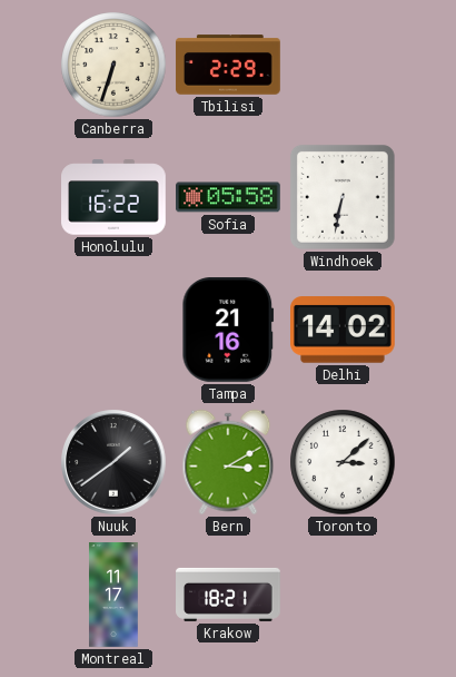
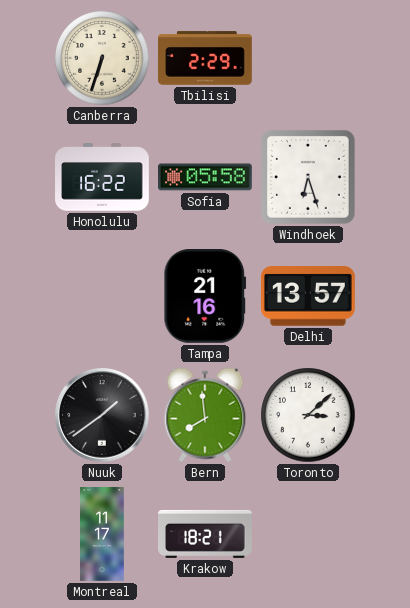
Windhoek: 6:32 -> 6:27
Delhi: 14:02 -> 13:57
Bern: 3:10 -> 7:59
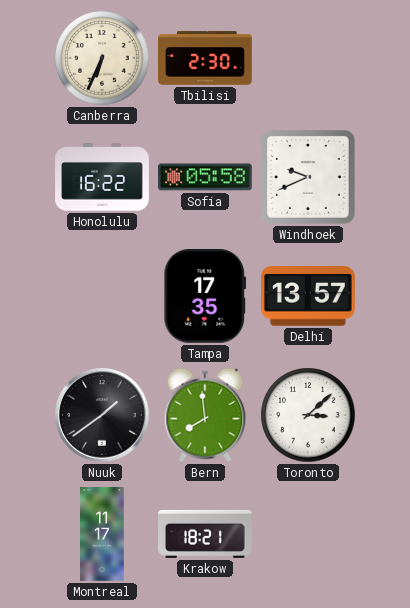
Canberra: 6:33 -> 6:34
Tbilisi: 2:29 -> 2:30
Windhoek: 6:27 -> 9:41
Tampa: 21:16 -> 17:35
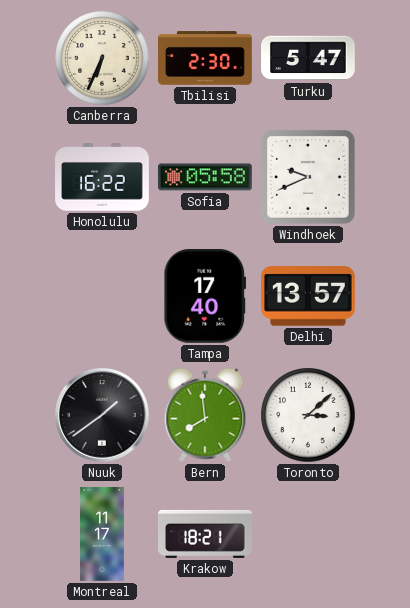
Turku: none -> 5:47
Tampa: 17:35 -> 17:40
